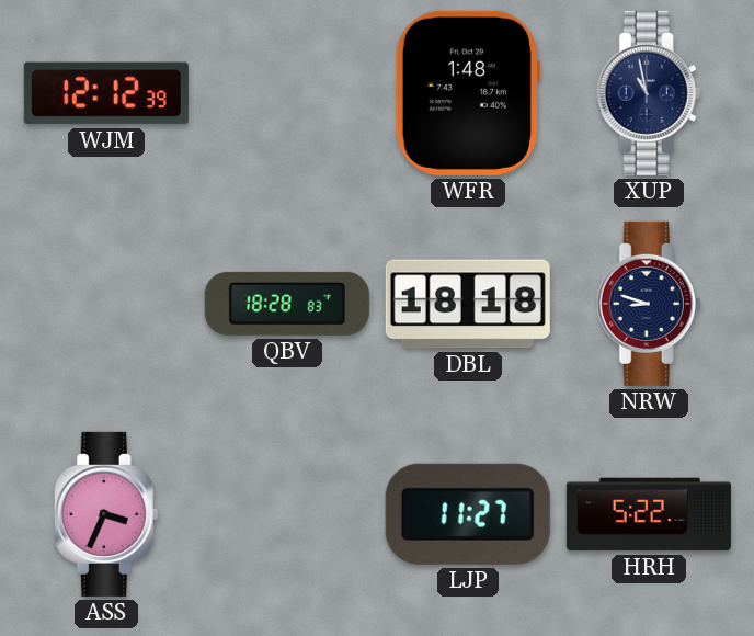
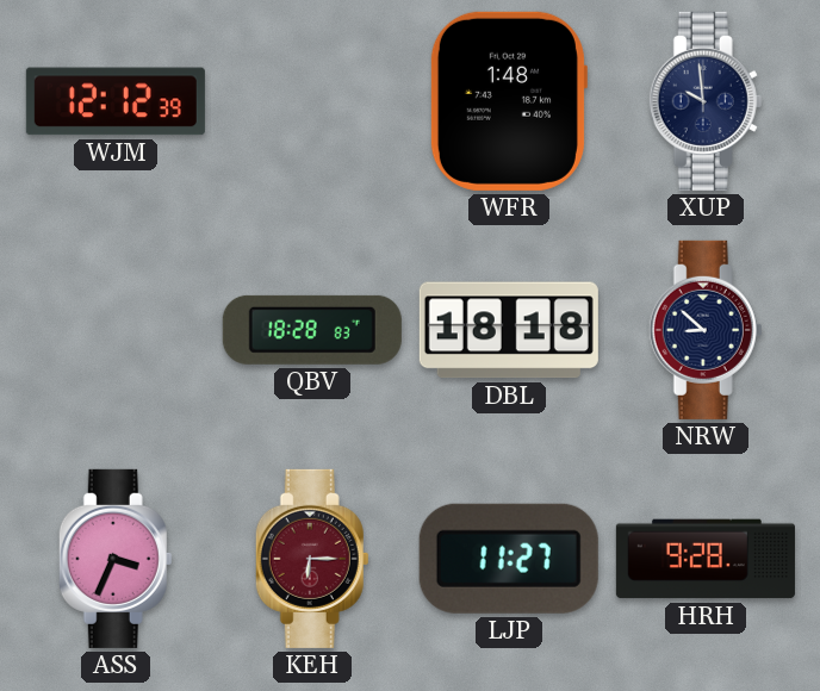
XUP: 10:58 -> 9:59
NRW: 8:48 -> 8:52
KEH: none -> 6:15
HRH: 5:22 -> 9:28
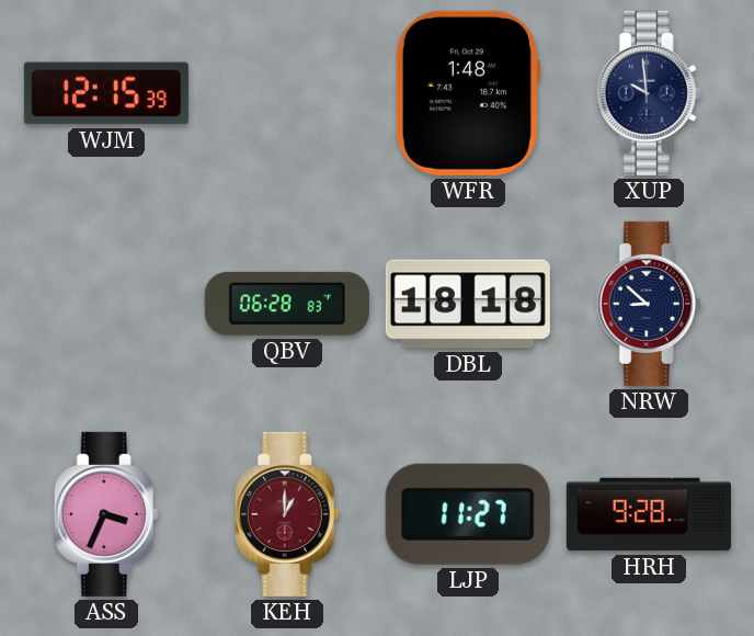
WJM: 12:12 -> 12:15
QBV: 18:28 -> 06:28
KEH: 6:15 -> 1:00
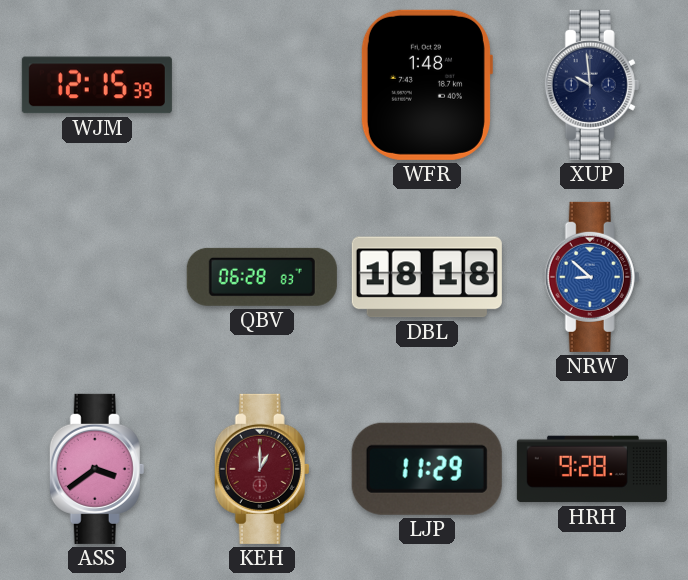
NRW dial: navy -> blue
ASS: 3:34 -> 3:39
LJP: 11:27 -> 11:29
